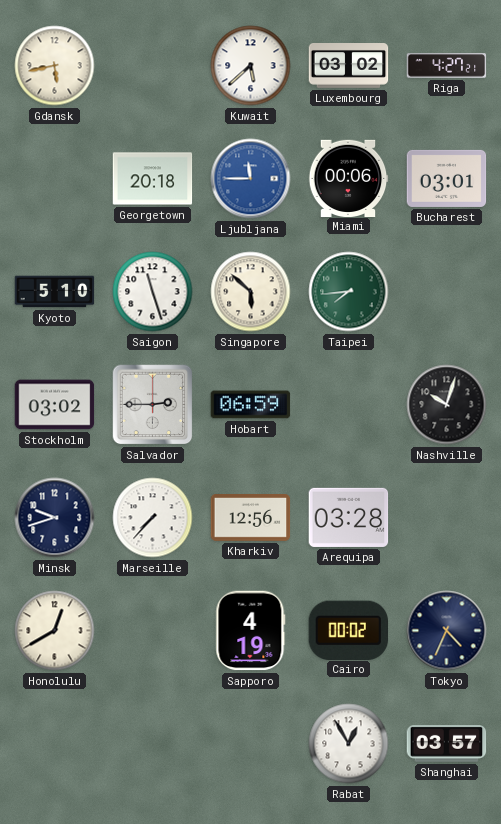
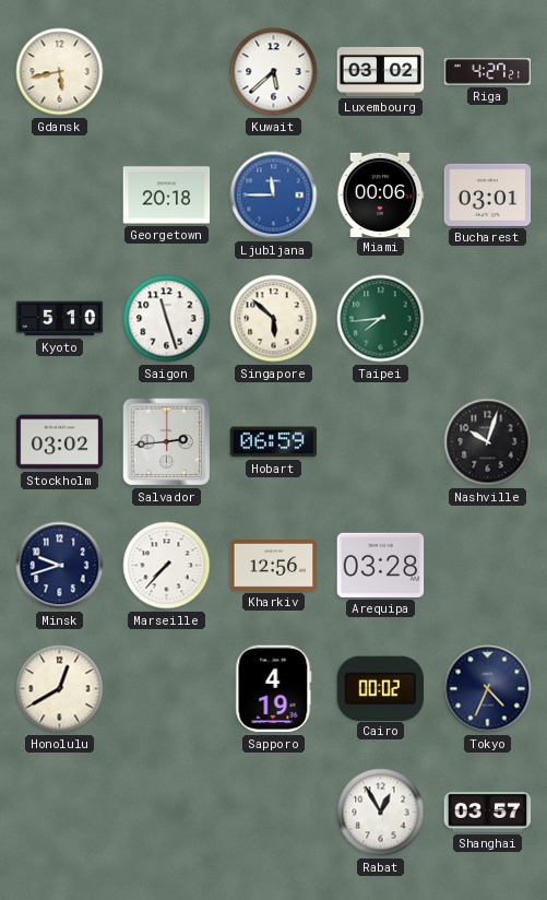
Salvador: 2:45 -> 2:44
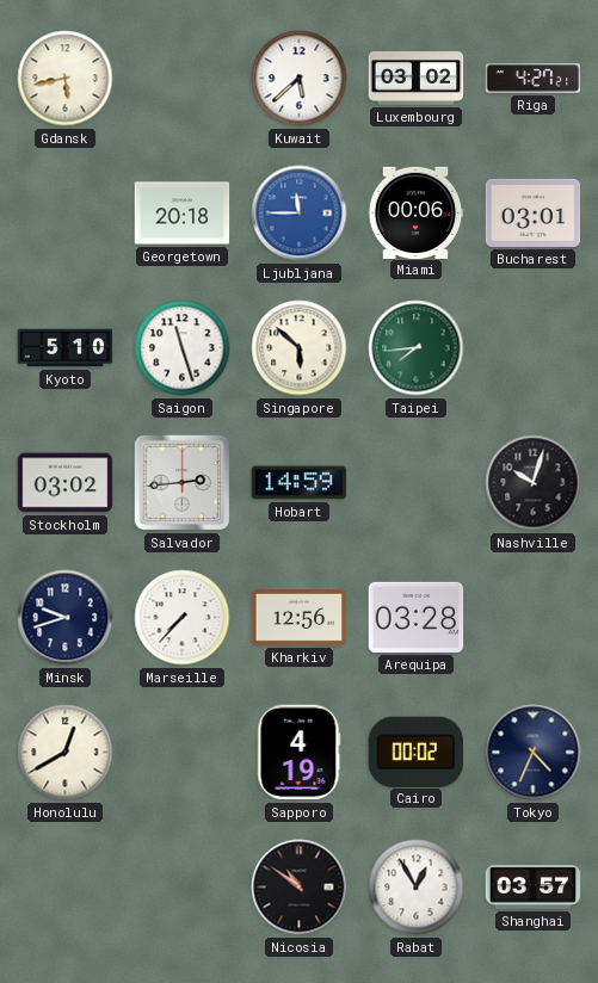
Hobart: 06:59 -> 14:59
Nicosia: none -> 10:51
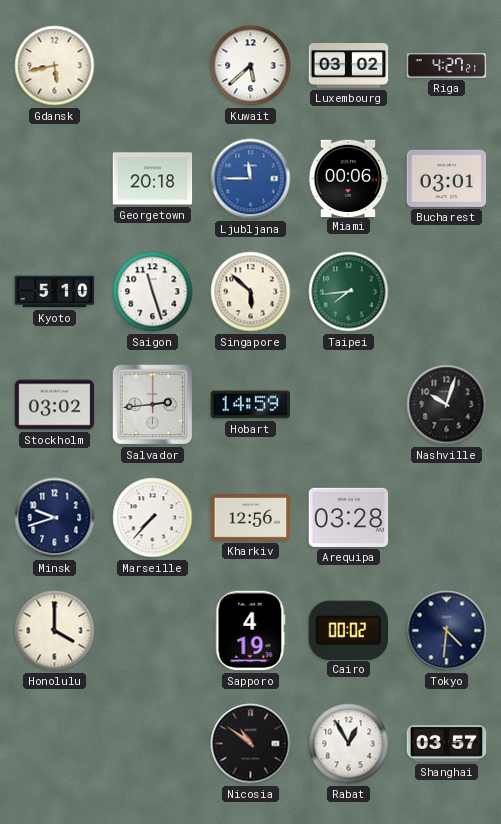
Honolulu: 12:40 -> 4:00
Tokyo: 4:34 -> 4:31
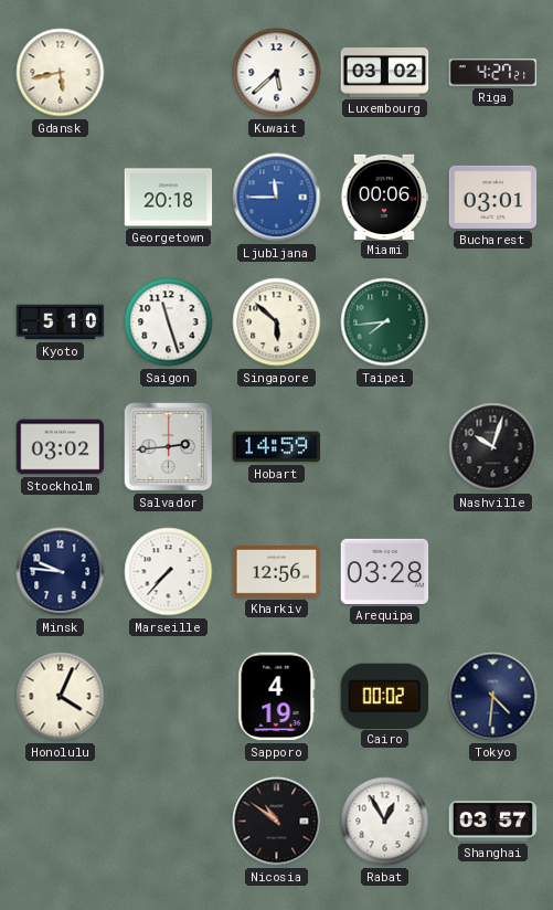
Minsk: 9:42 -> 9:46
Honolulu: 4:00 -> 4:04
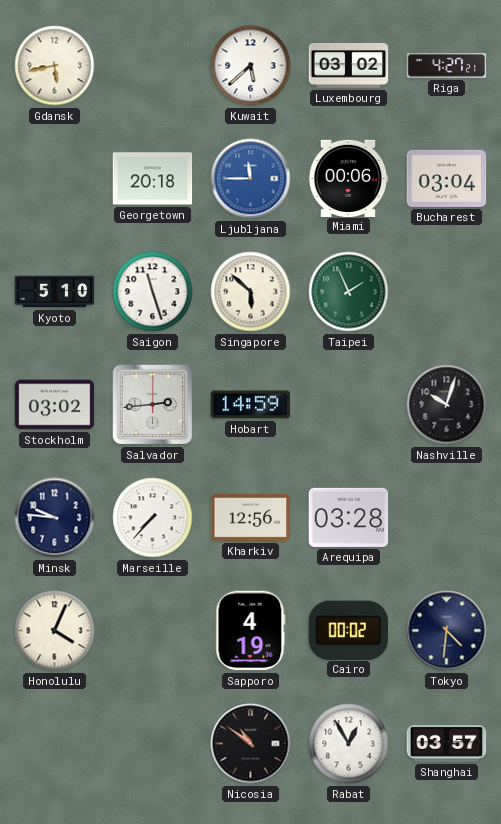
Bucharest: 03:01 -> 03:04
Taipei: 7:44 -> 1:56
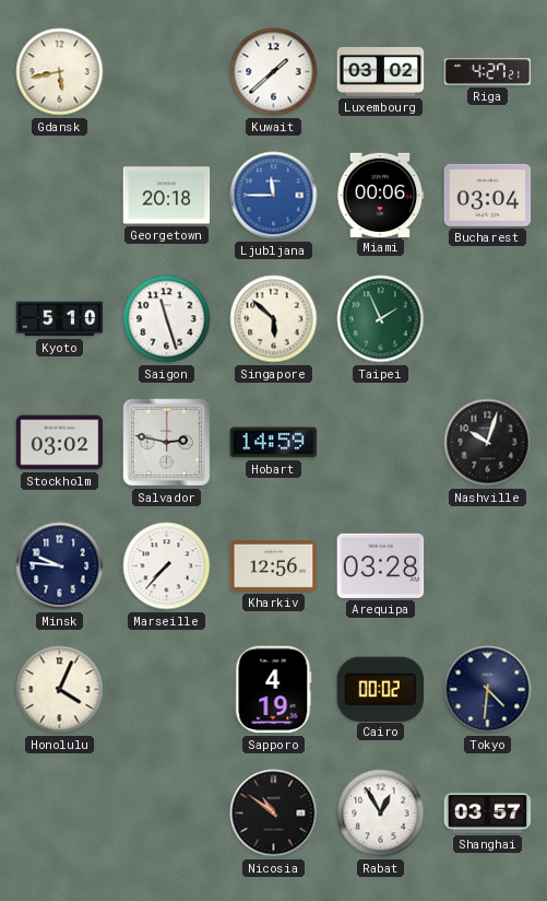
Kuwait: 5:38 -> 1:38
Salvador: 2:44 -> 2:47
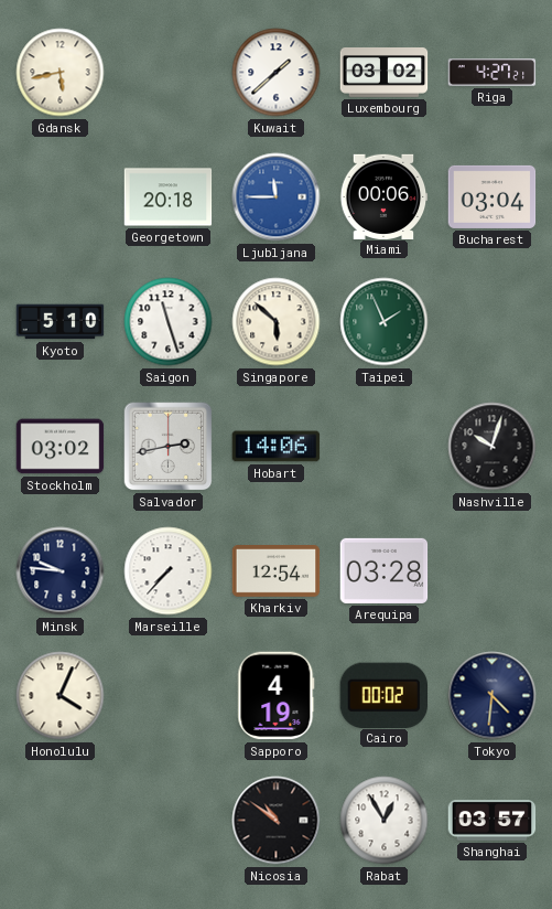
Salvador: 2:47 -> 2:43
Hobart: 14:59 -> 14:06
Kharkiv: 12:56 -> 12:54
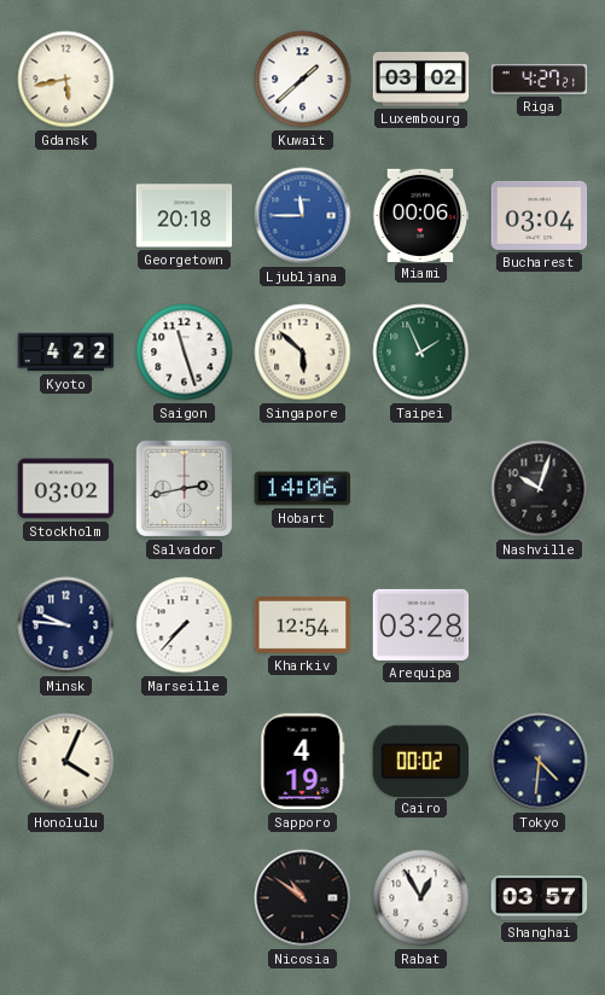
Kyoto: 5:10 -> 4:22
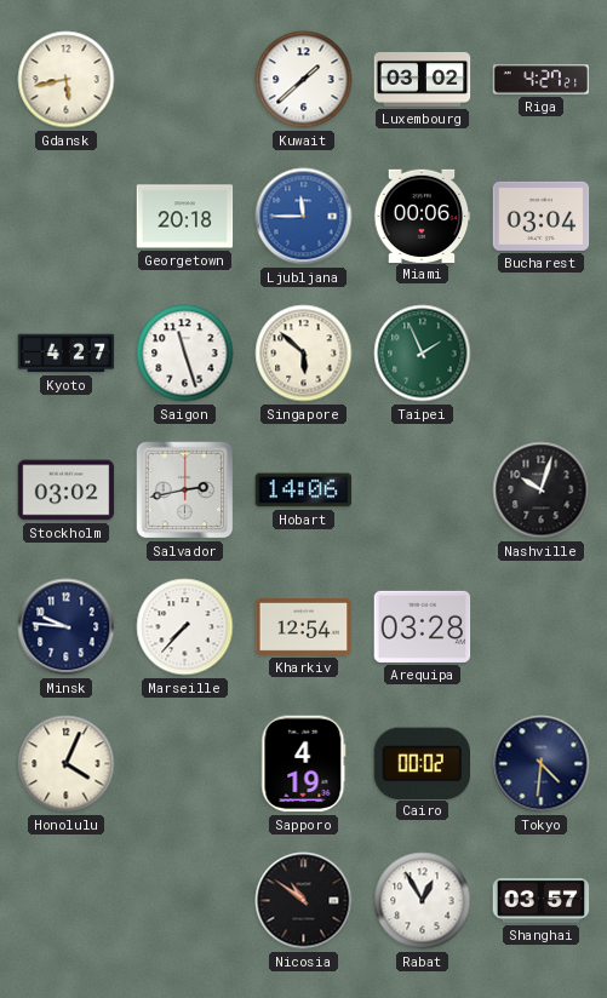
Kyoto: 4:22 -> 4:27
